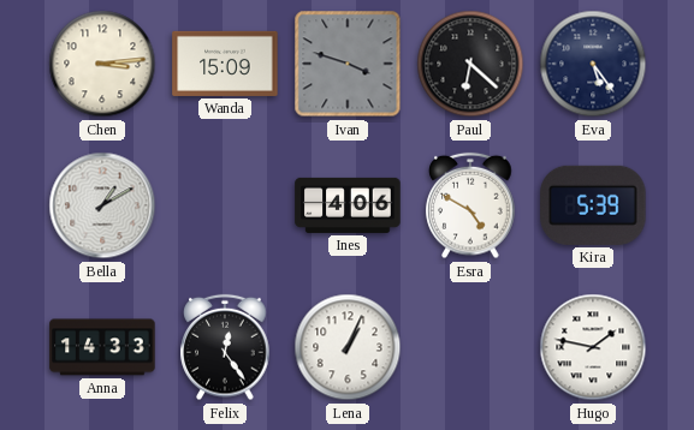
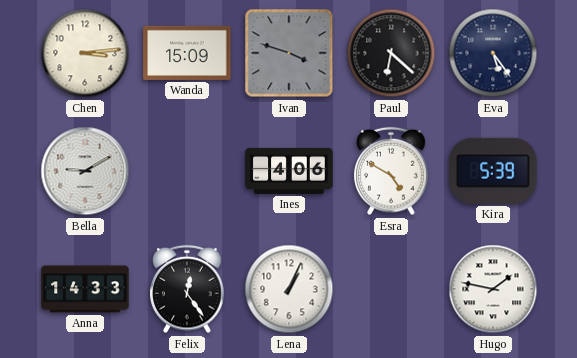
Bella: 1:10 -> 9:10
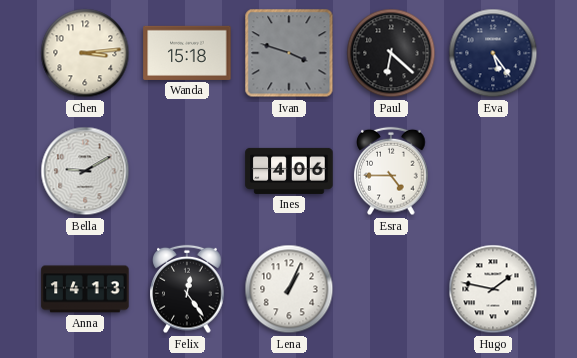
Wanda: 15:09 -> 15:18
Esra: 4:50 -> 4:45
Kira: 5:39 -> none
Anna: 14:33 -> 14:13
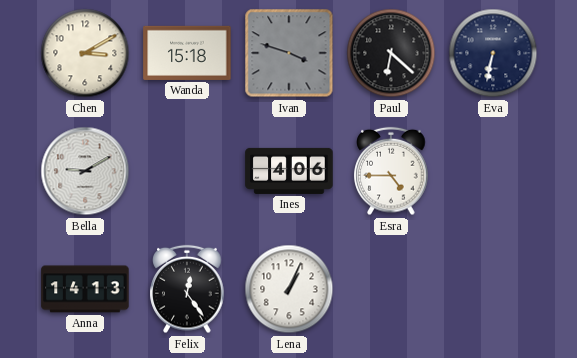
Chen: 3:14 -> 3:10
Eva: 5:24 -> 6:32
Hugo: 1:47 -> none
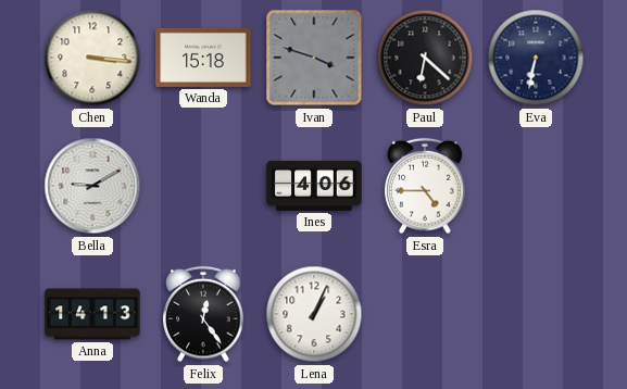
Chen: 3:10 -> 3:16
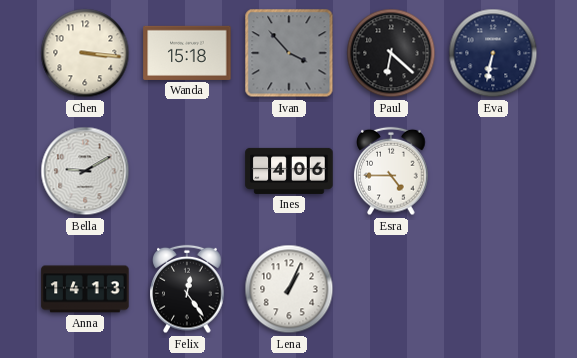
Ivan: 3:48 -> 3:53
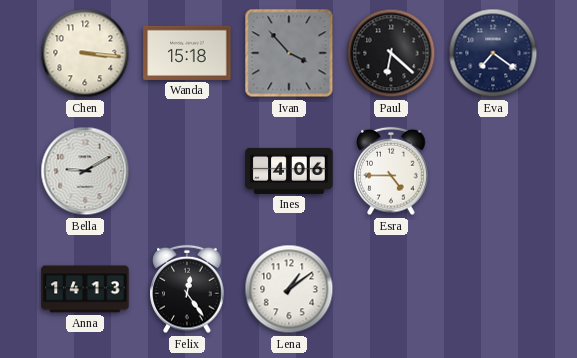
Eva: 6:32 -> 7:21
Lena: 1:04 -> 1:09
